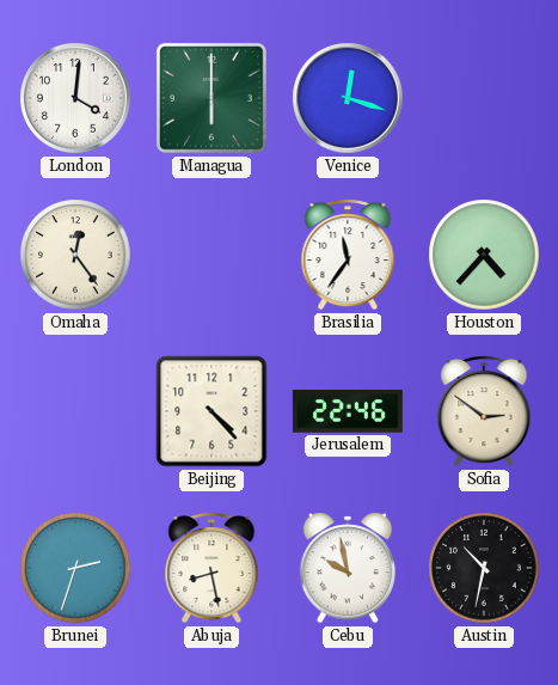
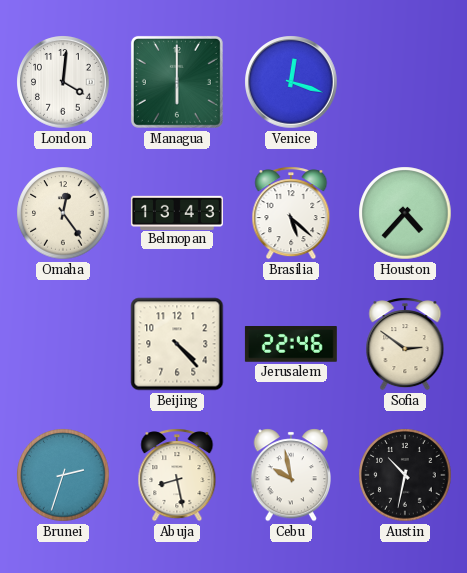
Belmopan: none -> 13:43
Brasilia: 11:36 -> 5:22
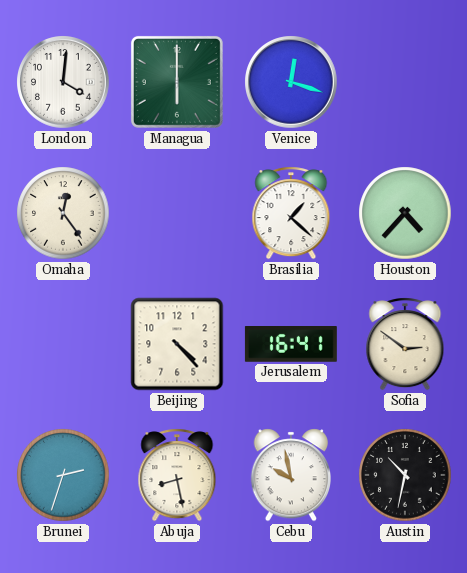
Belmopan: 13:43 -> none
Brasilia: 5:22 -> 1:22
Jerusalem: 22:46 -> 16:41
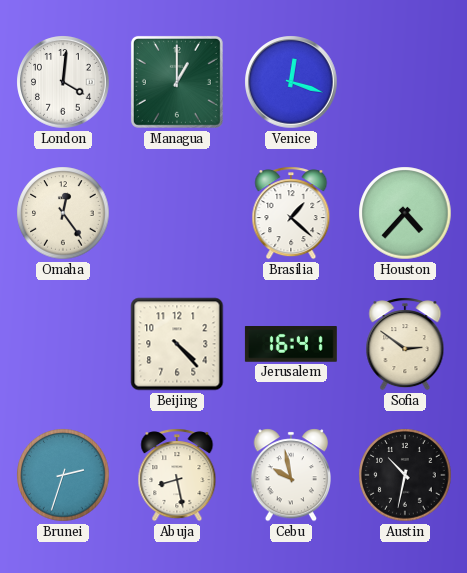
Managua: 6:00 -> 1:00
